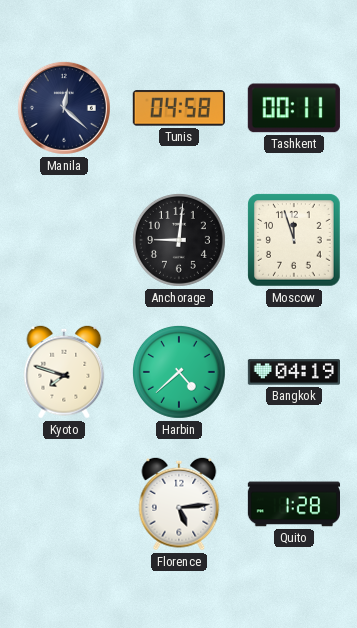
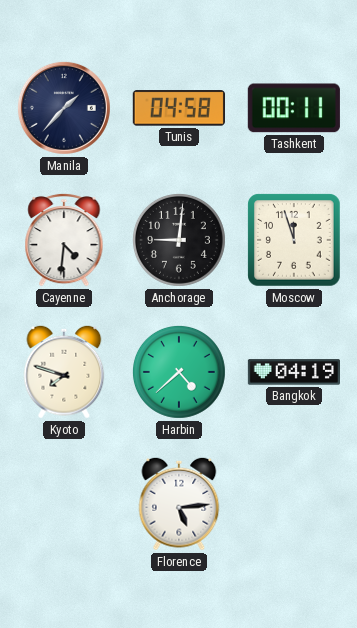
Manila: 12:22 -> 1:37
Cayenne: none -> 4:31
Quito: 1:28 -> none
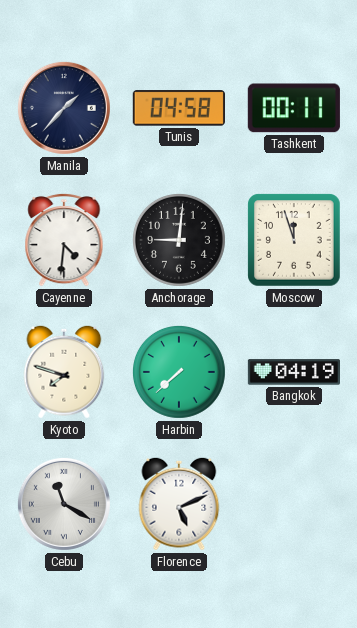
Harbin: 4:38 -> 7:38
Cebu: none -> 11:20
Florence: 5:14 -> 5:11
